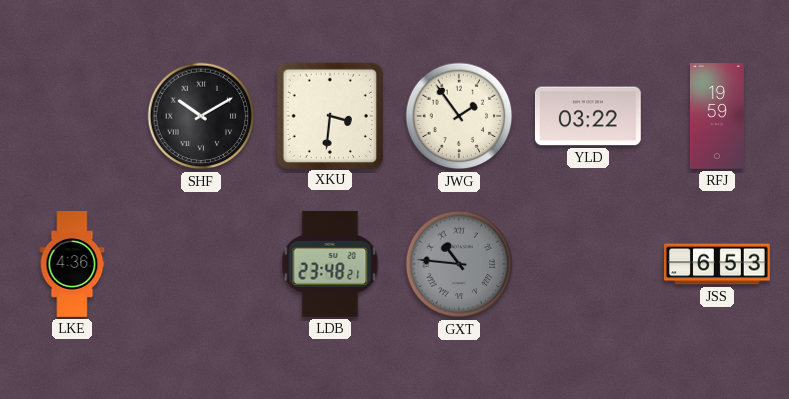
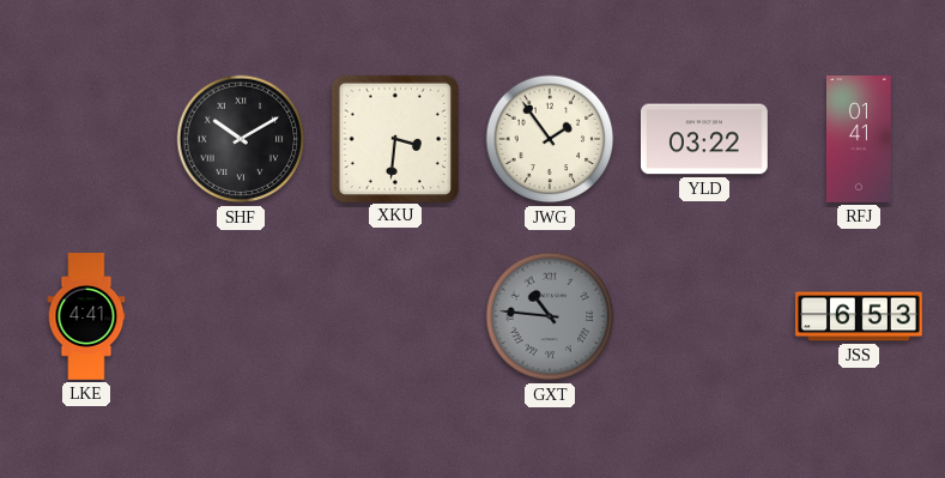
RFJ: 19:59 -> 01:41
LKE: 4:36 -> 4:41
LDB: 23:48 -> none
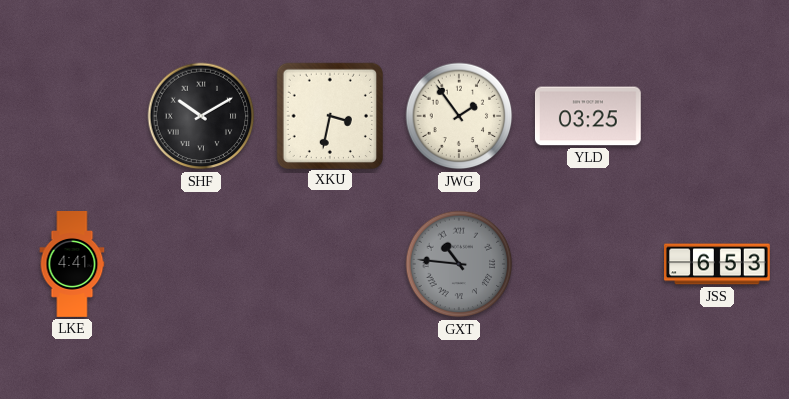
XKU: 3:31 -> 3:32
YLD: 03:22 -> 03:25
RFJ: 01:41 -> none
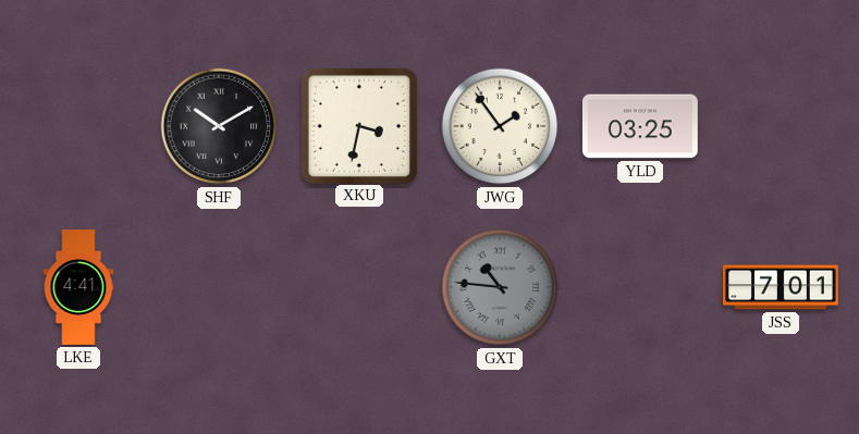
JSS: 6:53 -> 7:01
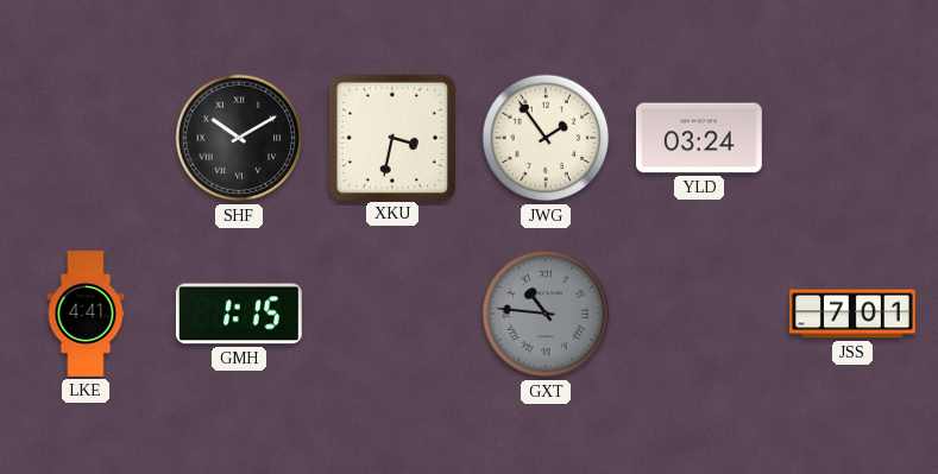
YLD: 03:25 -> 03:24
GMH: none -> 1:15
